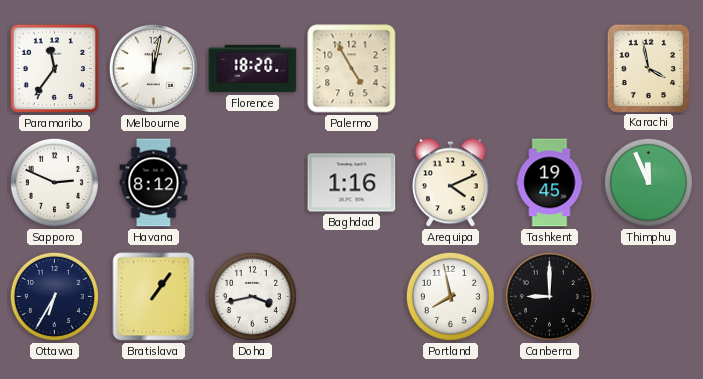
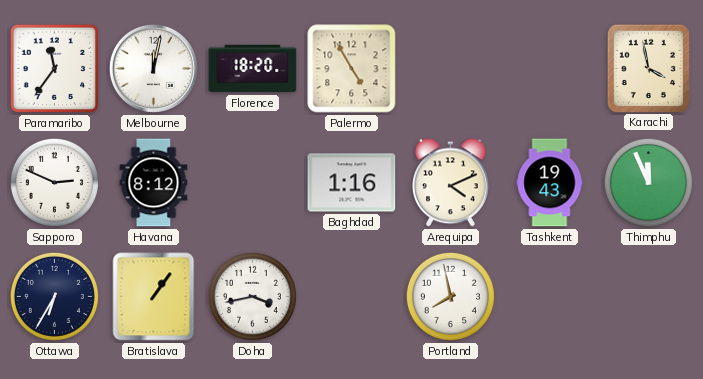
Tashkent: 19:45 -> 19:43
Canberra: 9:00 -> none
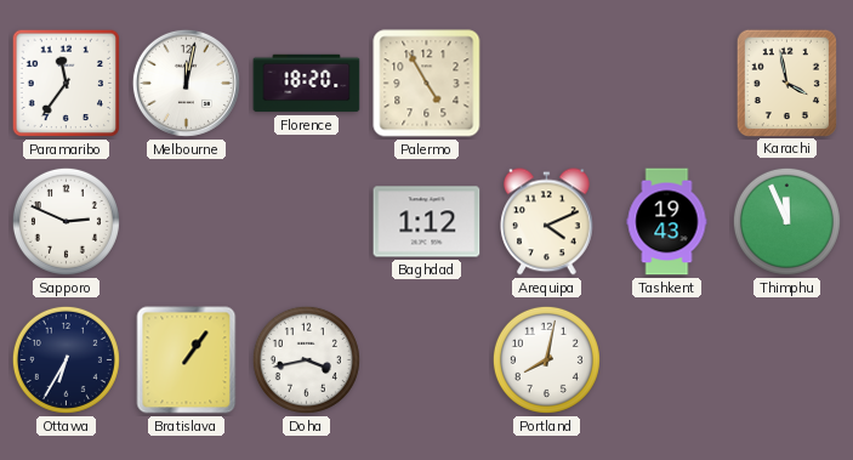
Havana: 8:12 -> none
Baghdad: 1:16 -> 1:12
Portland: 7:58 -> 8:02
